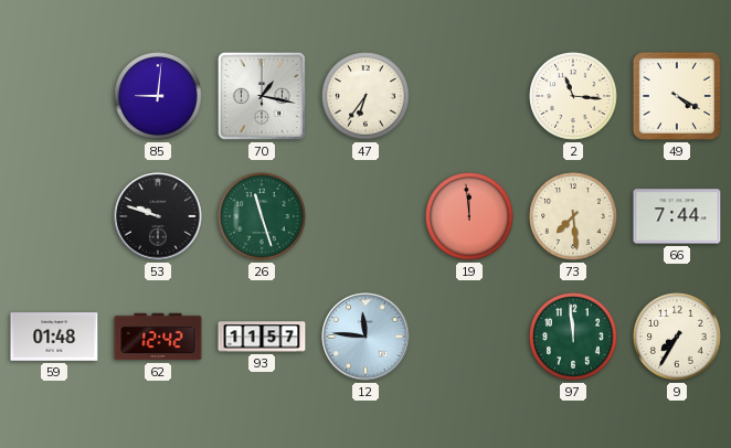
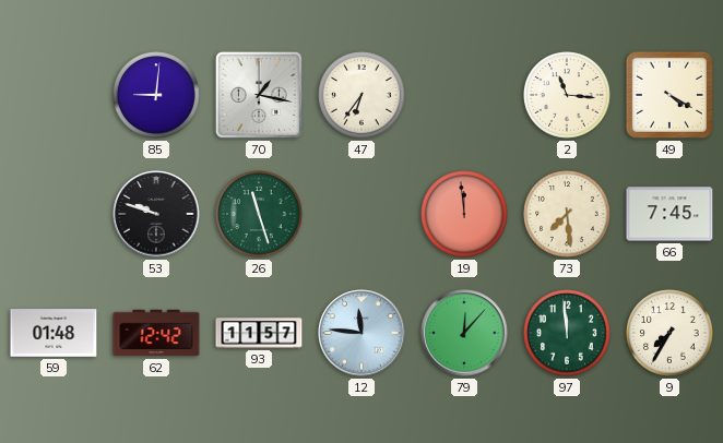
66: 7:44 -> 7:45
79: none -> 12:07
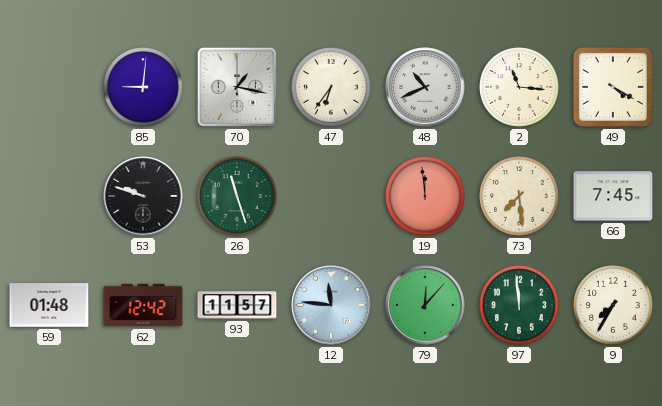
48: none -> 10:41
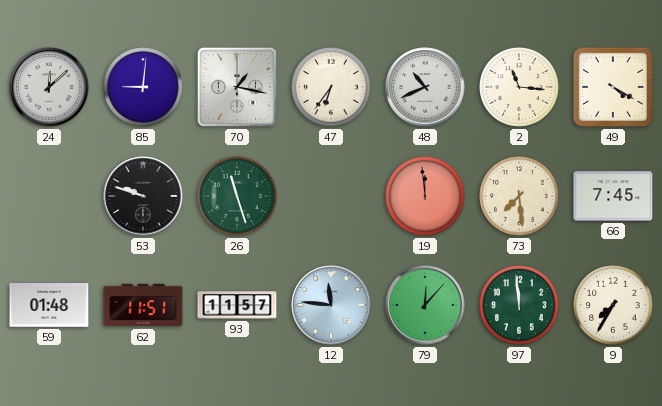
24: none -> 12:08
62: 12:42 -> 11:51
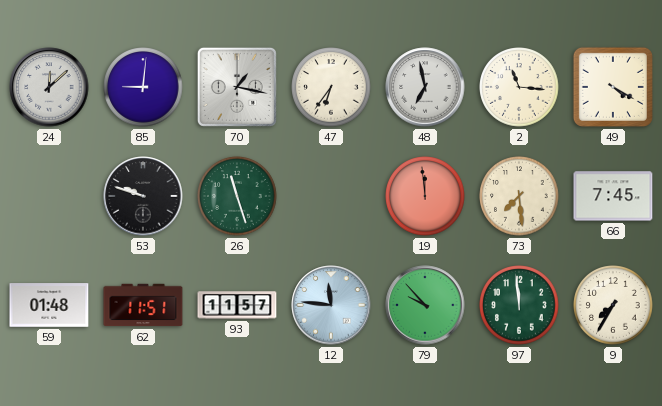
48: 10:41 -> 6:58
79: 12:07 -> 9:53
